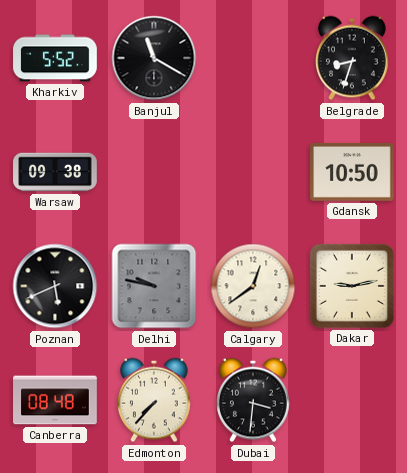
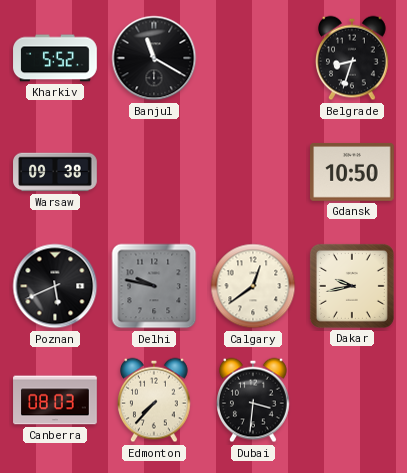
Dakar: 9:13 -> 9:43
Canberra: 08:48 -> 08:03
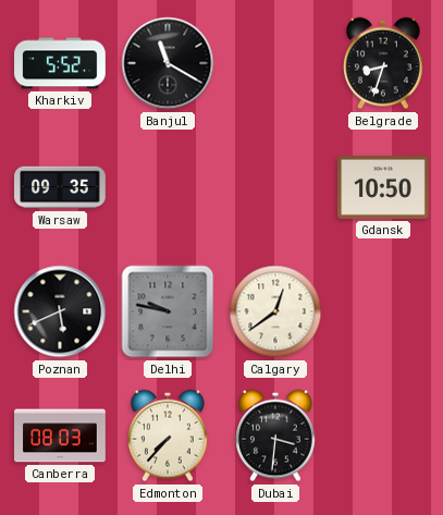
Warsaw: 09:38 -> 09:35
Dakar: 9:43 -> none
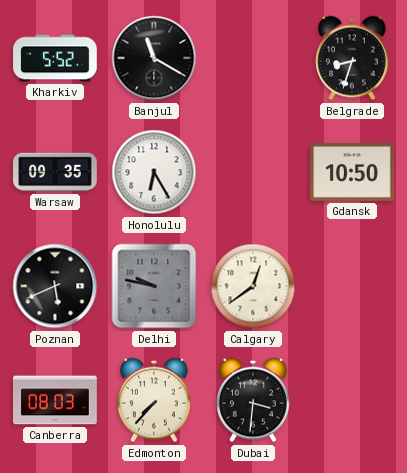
Honolulu: none -> 6:25
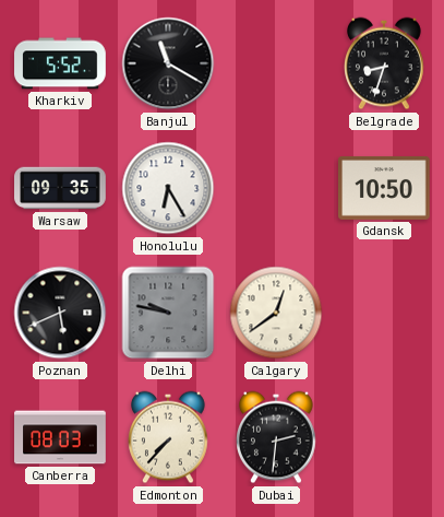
Dubai: 3:31 -> 2:31
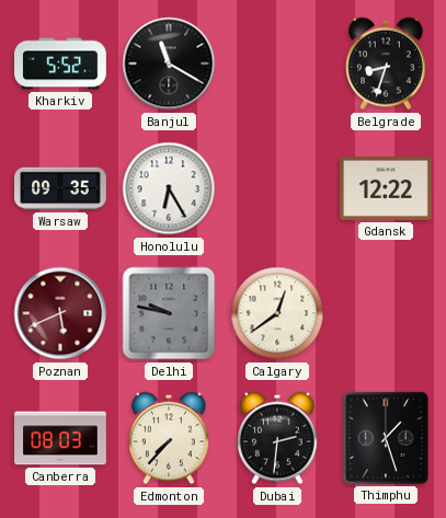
Gdansk: 10:50 -> 12:22
Poznan dial: black -> burgundy
Thimphu: none -> 1:27
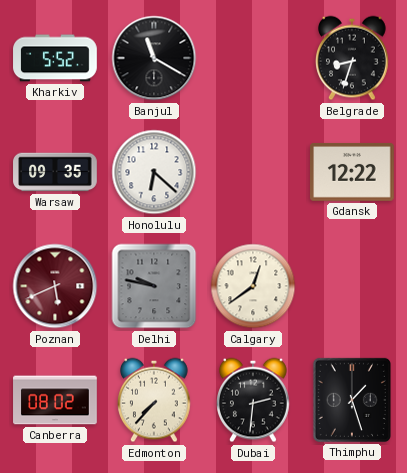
Honolulu: 6:25 -> 6:22
Canberra: 08:03 -> 08:02
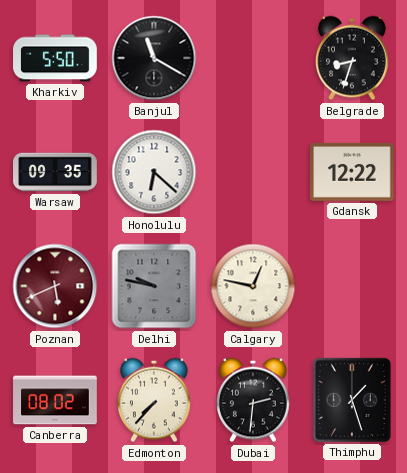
Kharkiv: 5:52 -> 5:50
Calgary: 12:39 -> 12:47
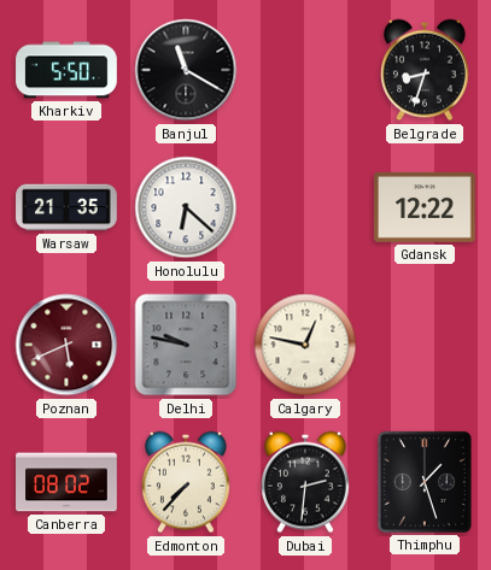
Warsaw: 09:35 -> 21:35
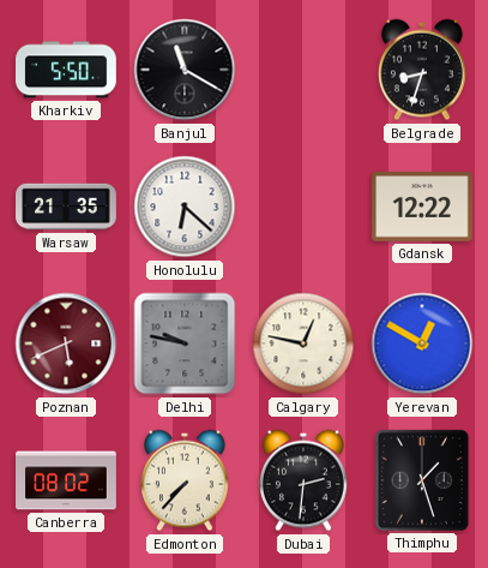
Yerevan: none -> 12:50
